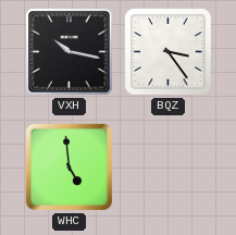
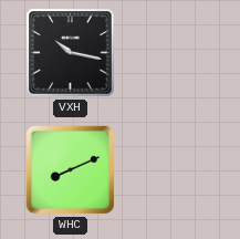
BQZ: 3:24 -> none
WHC: 4:59 -> 8:11
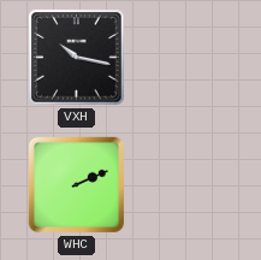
WHC: 8:11 -> 2:11
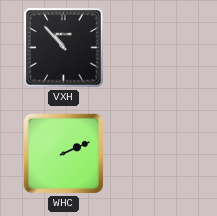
VXH: 10:17 -> 10:53
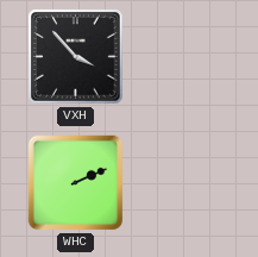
VXH: 10:53 -> 3:53
